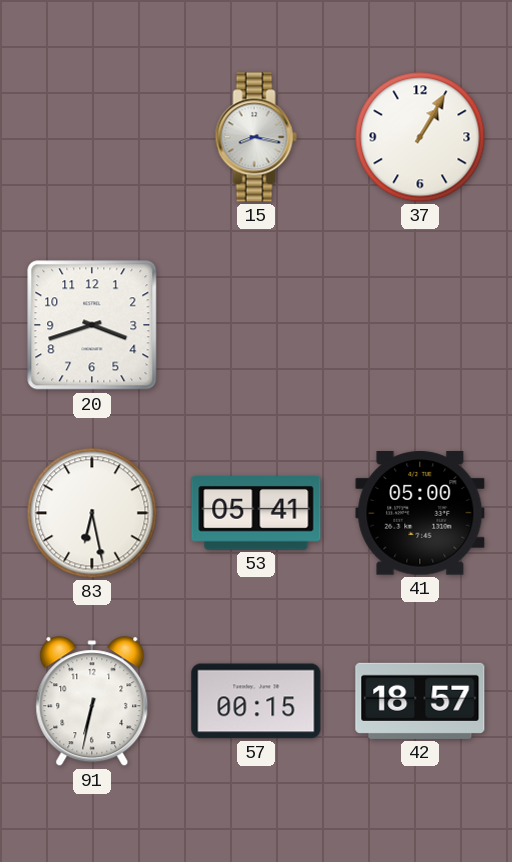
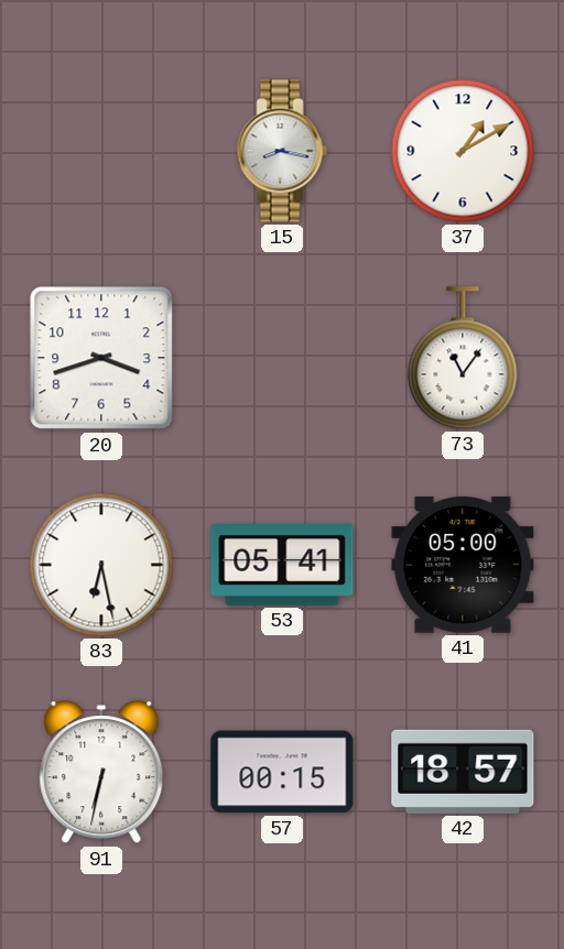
37: 1:05 -> 1:10
73: none -> 11:06
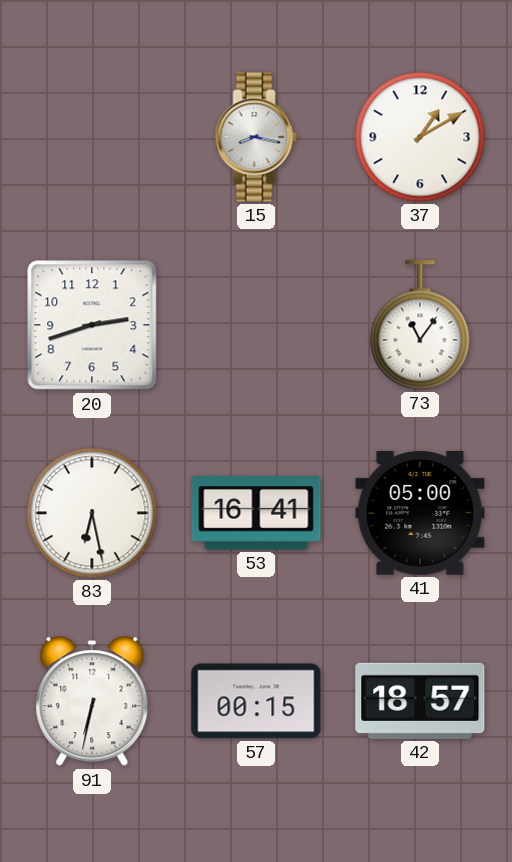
20: 3:42 -> 2:42
53: 05:41 -> 16:41
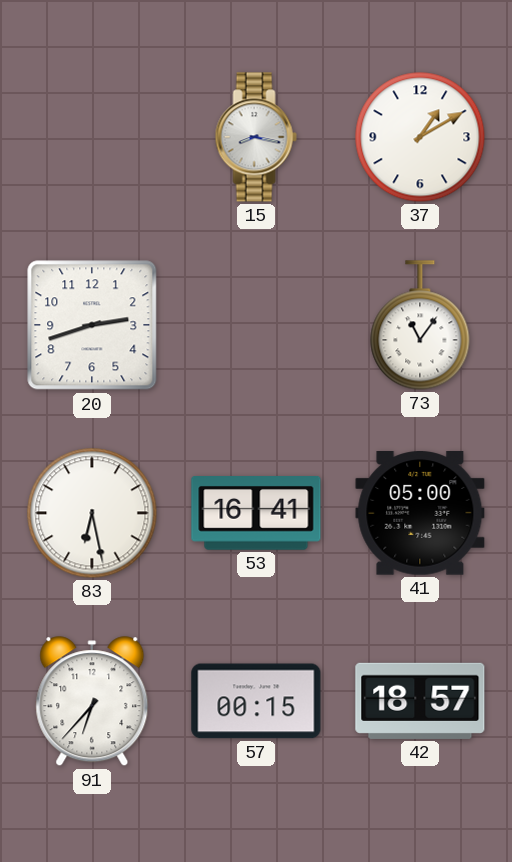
91: 6:32 -> 6:37
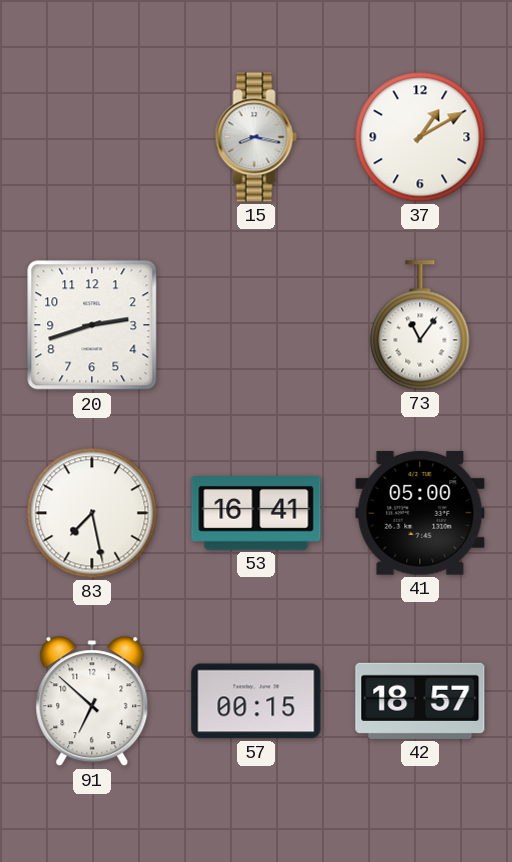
83: 6:28 -> 7:28
91: 6:37 -> 6:52
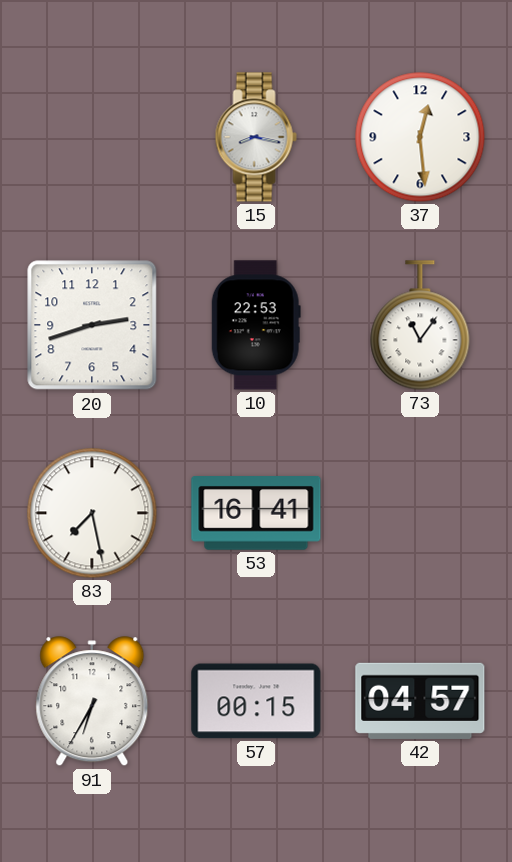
37: 1:10 -> 12:29
10: none -> 22:53
41: 05:00 -> none
91: 6:52 -> 6:35
42: 18:57 -> 04:57
